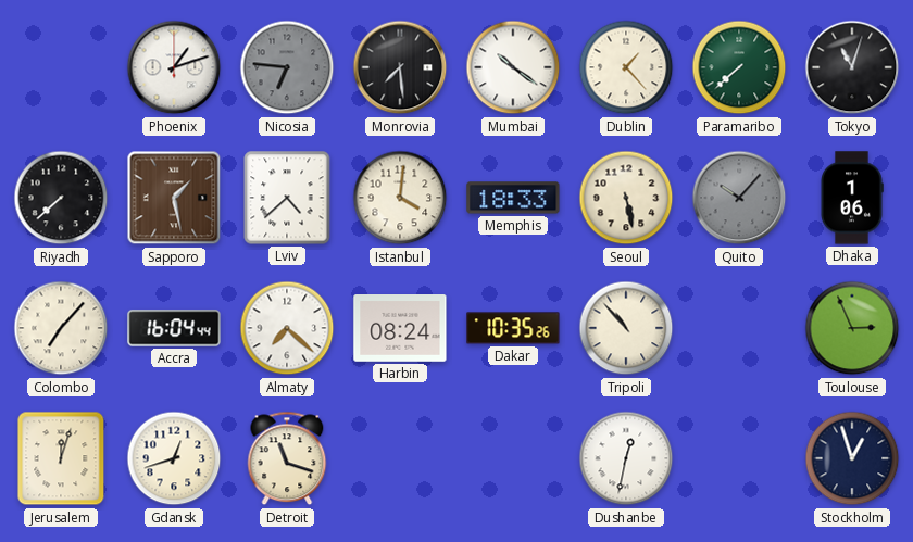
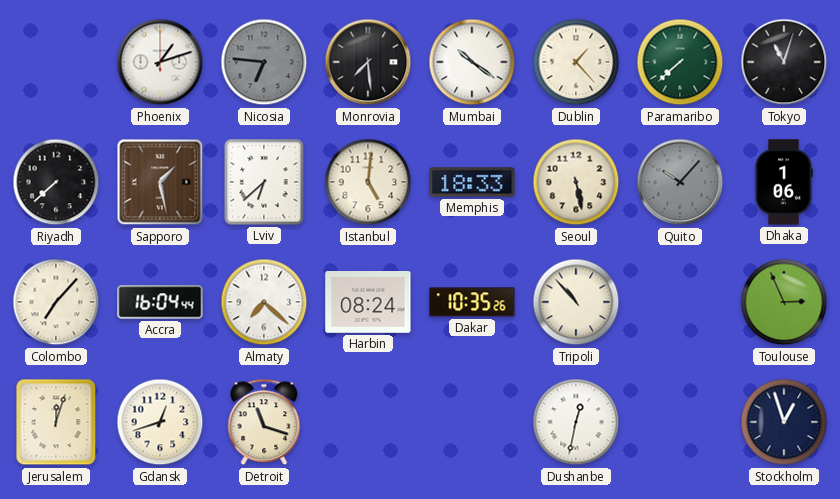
Lviv: 4:38 -> 6:38
Istanbul: 4:01 -> 5:01
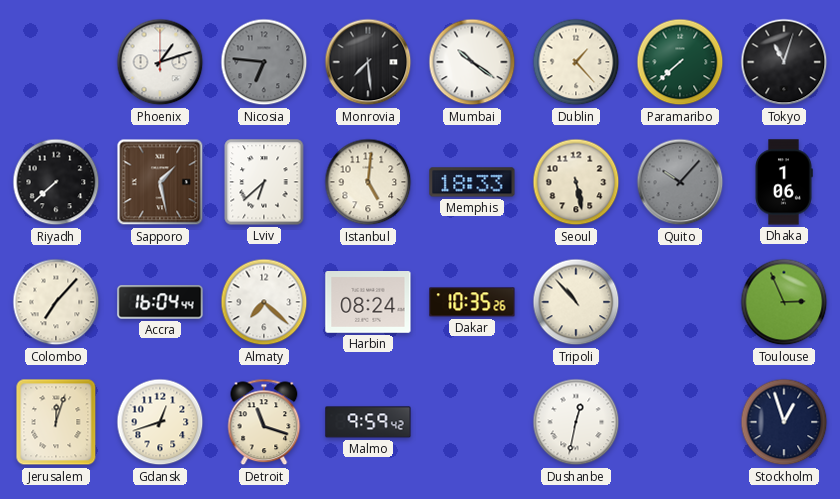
Malmo: none -> 9:59
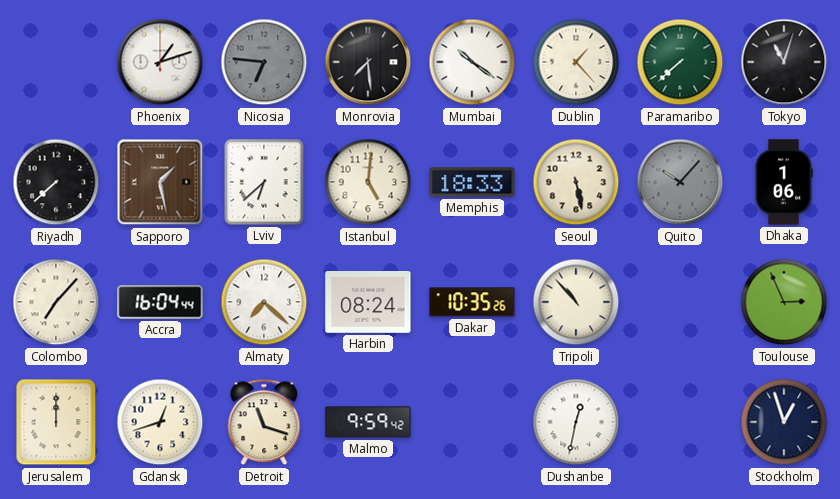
Jerusalem: 12:03 -> 12:00
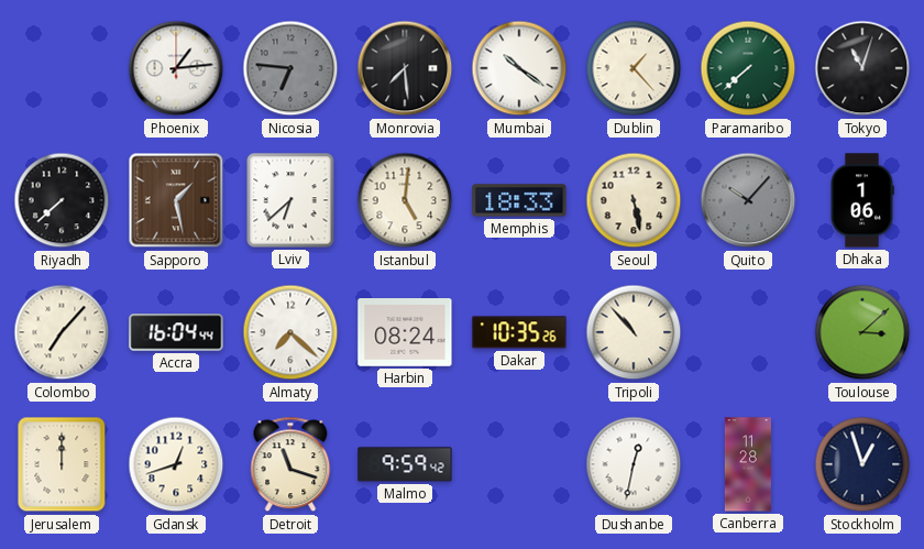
Phoenix: 1:12 -> 1:14
Toulouse: 2:56 -> 3:08
Canberra: none -> 11:28
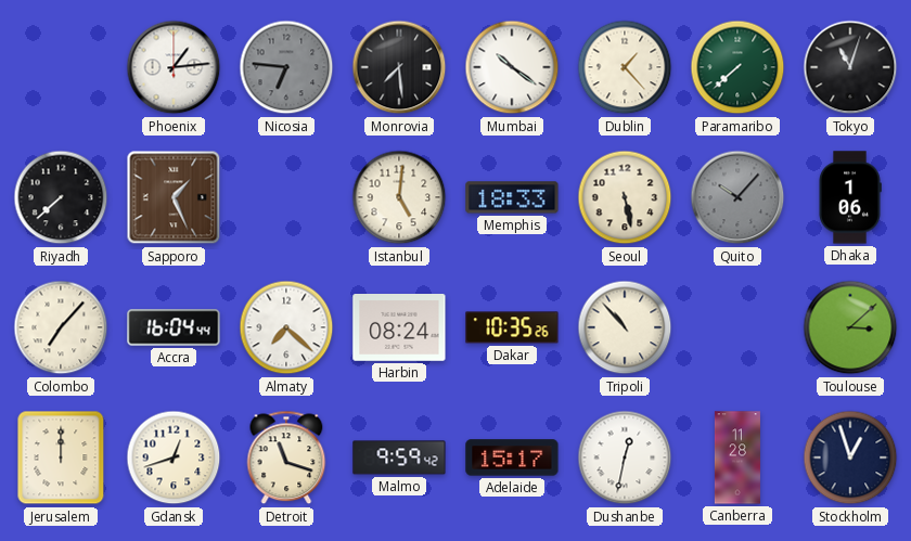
Sapporo: 1:28 -> 1:26
Lviv: 6:38 -> none
Adelaide: none -> 15:17
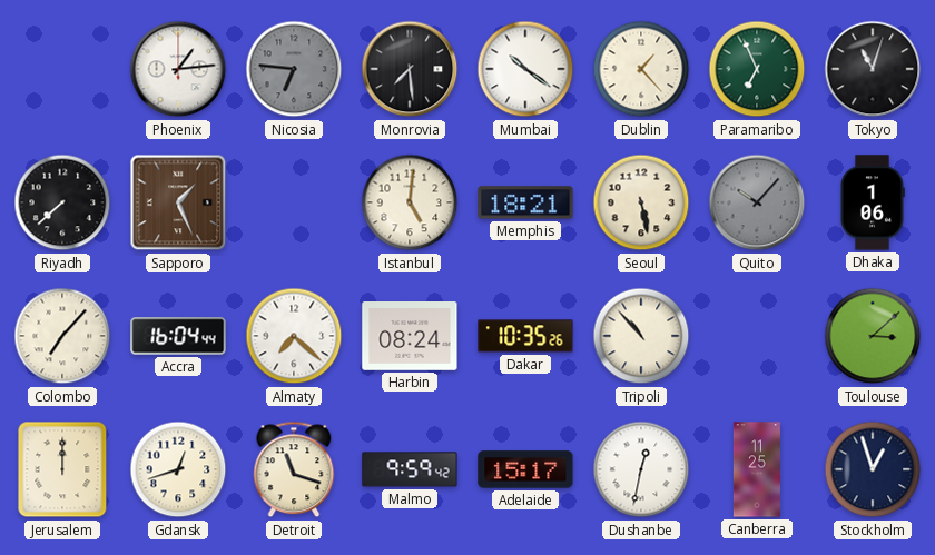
Paramaribo: 7:38 -> 6:56
Memphis: 18:33 -> 18:21
Canberra: 11:28 -> 11:25
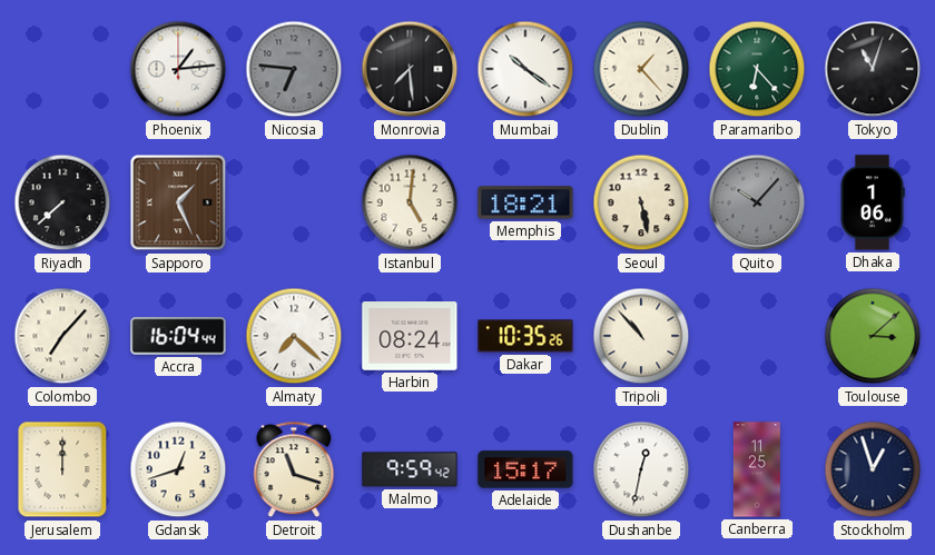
Paramaribo: 6:56 -> 6:23
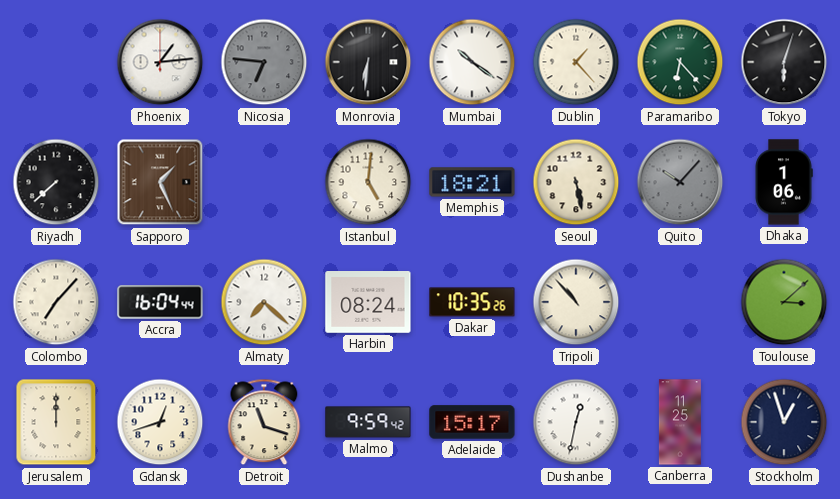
Monrovia: 7:29 -> 6:31
Tokyo: 11:03 -> 6:03
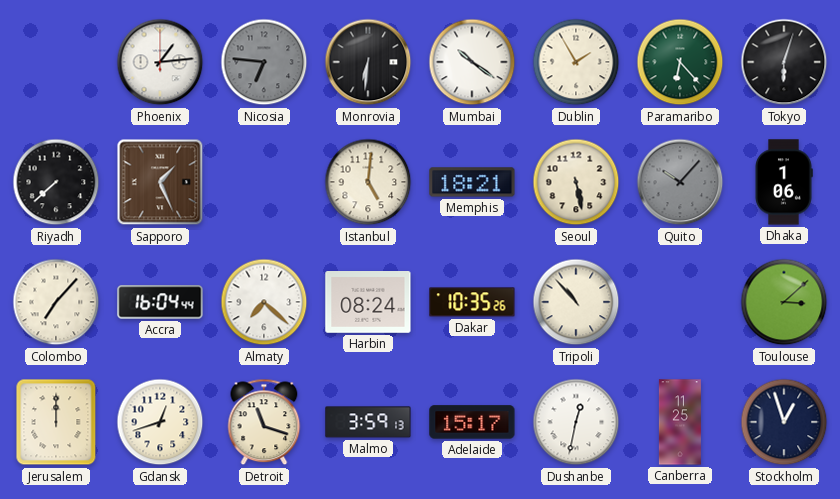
Dublin: 1:23 -> 1:55
Malmo: 9:59 -> 3:59
